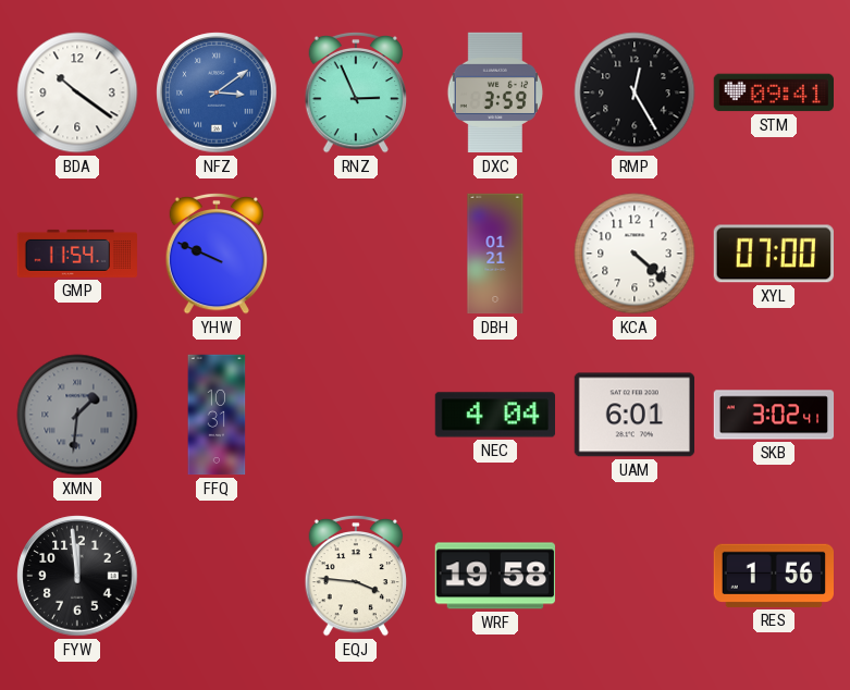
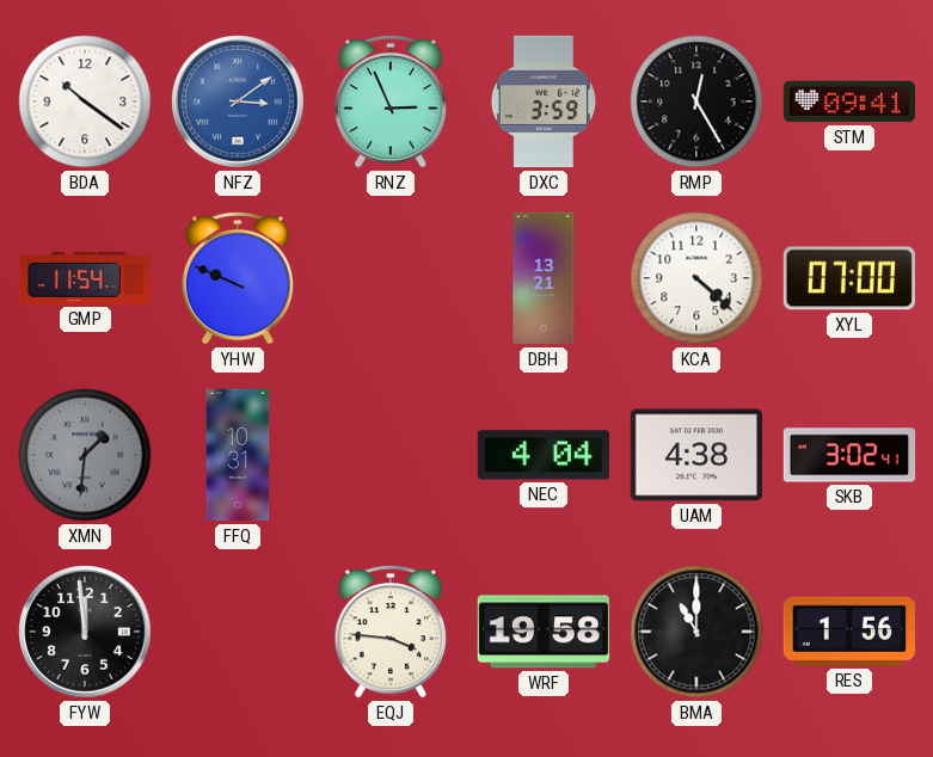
DBH: 01:21 -> 13:21
UAM: 6:01 -> 4:38
BMA: none -> 11:00
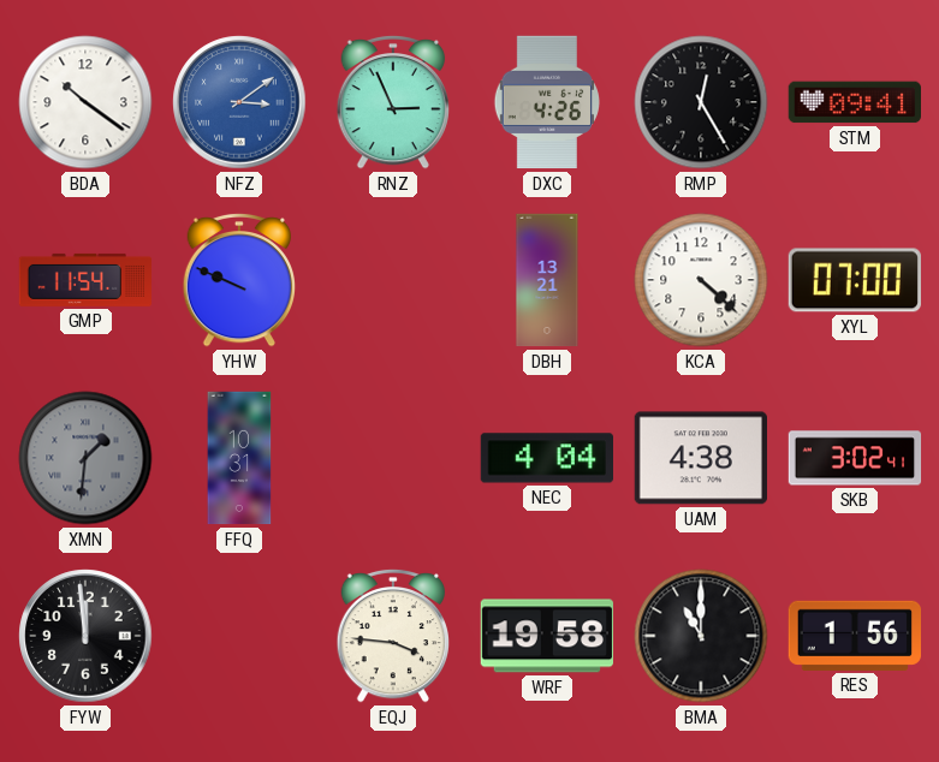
DXC: 3:59 -> 4:26
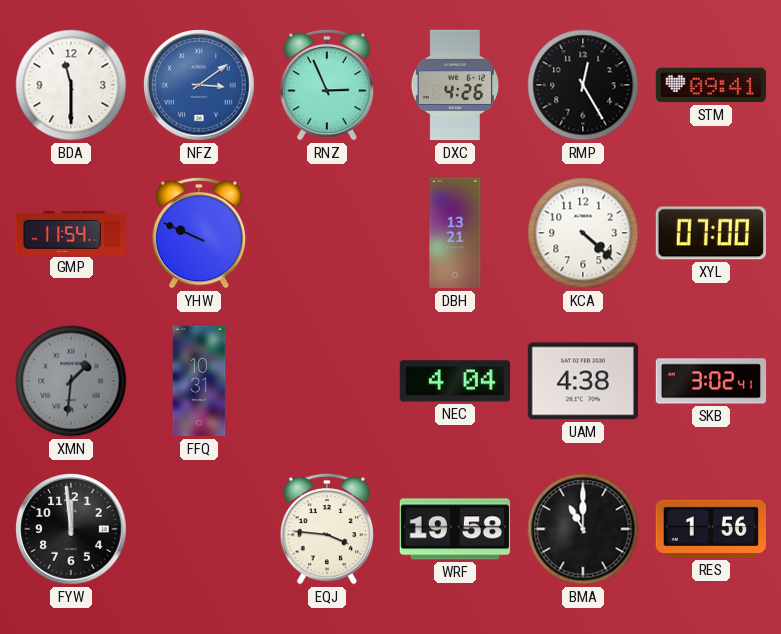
BDA: 10:21 -> 11:30
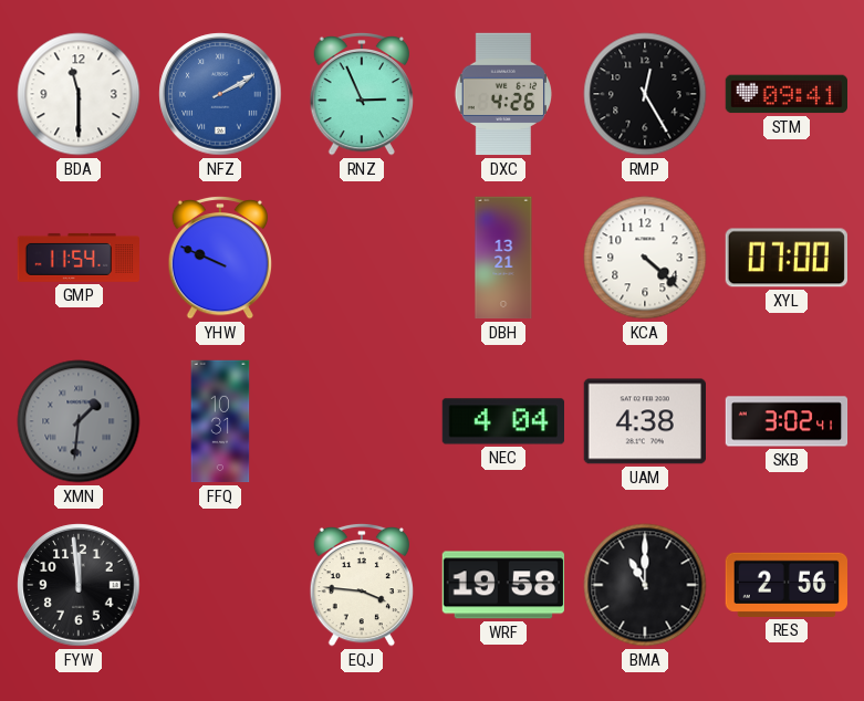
NFZ: 3:09 -> 2:10
RES: 1:56 -> 2:56
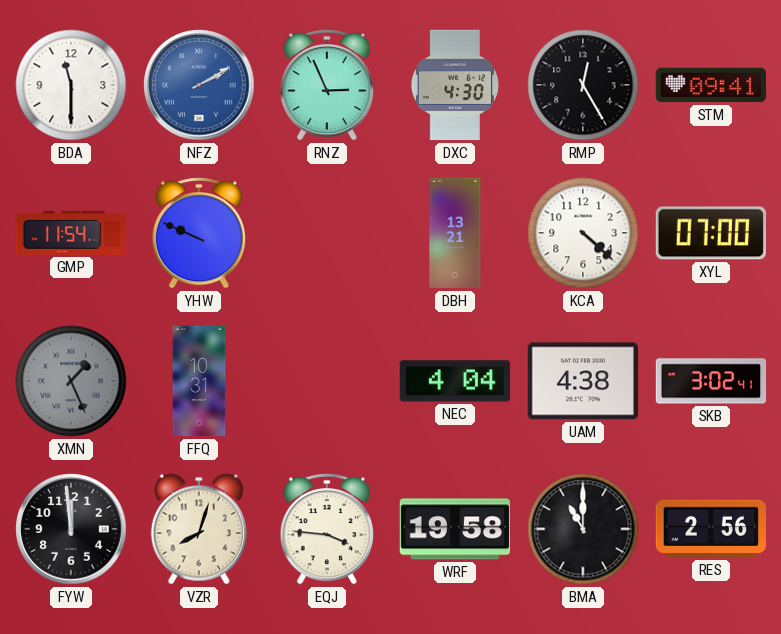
DXC: 4:26 -> 4:30
XMN: 1:31 -> 1:26
VZR: none -> 8:03
